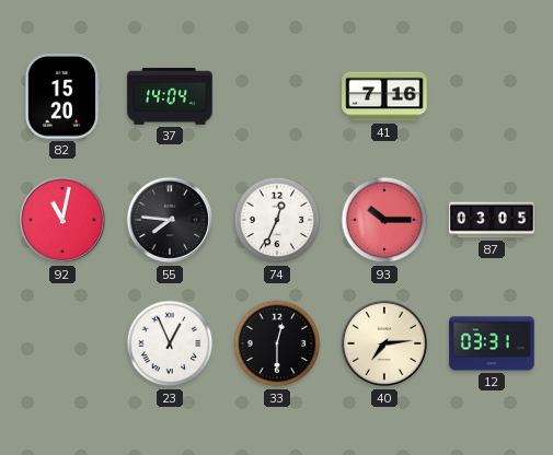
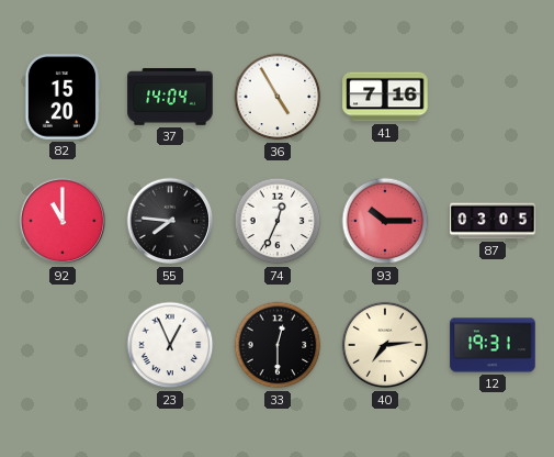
36: none -> 4:55
92: 11:02 -> 11:00
12: 03:31 -> 19:31
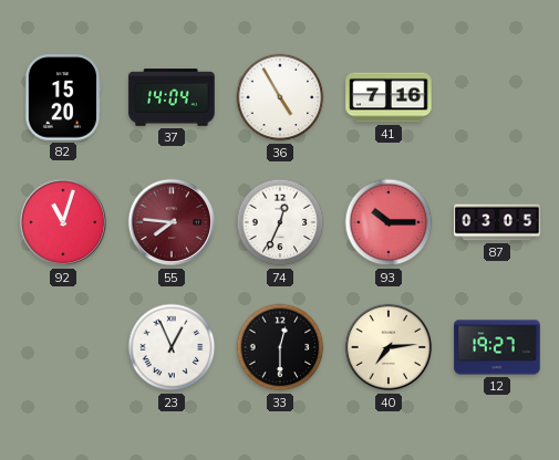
92: 11:00 -> 11:03
55 dial: black -> burgundy
12: 19:31 -> 19:27
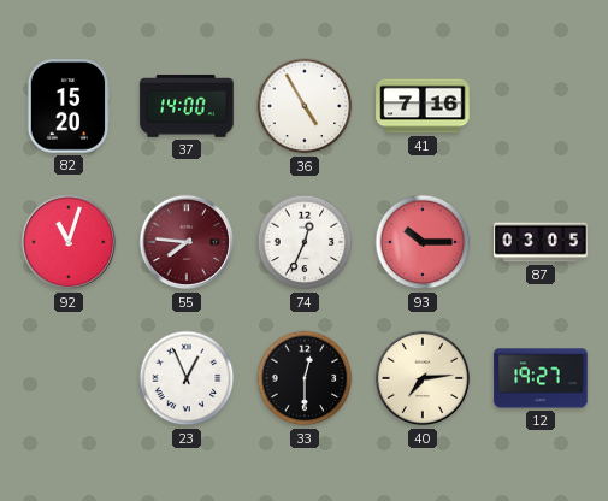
37: 14:04 -> 14:00
